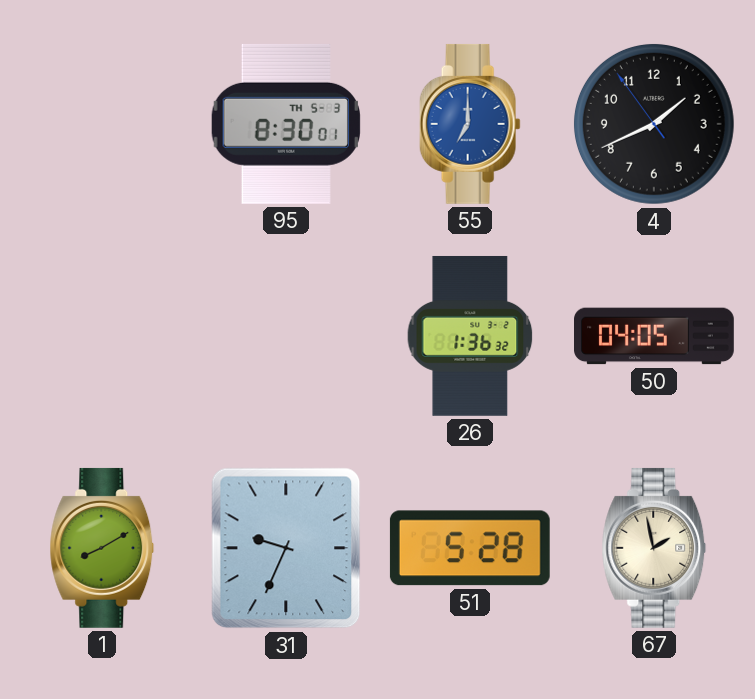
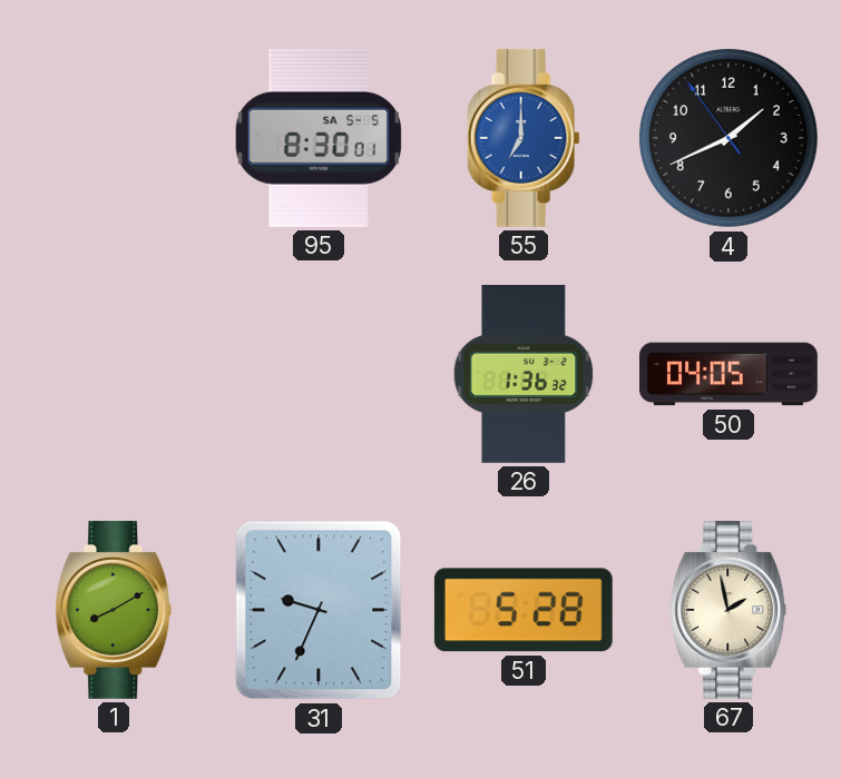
95 date: TH 5-3 -> SA 5-5
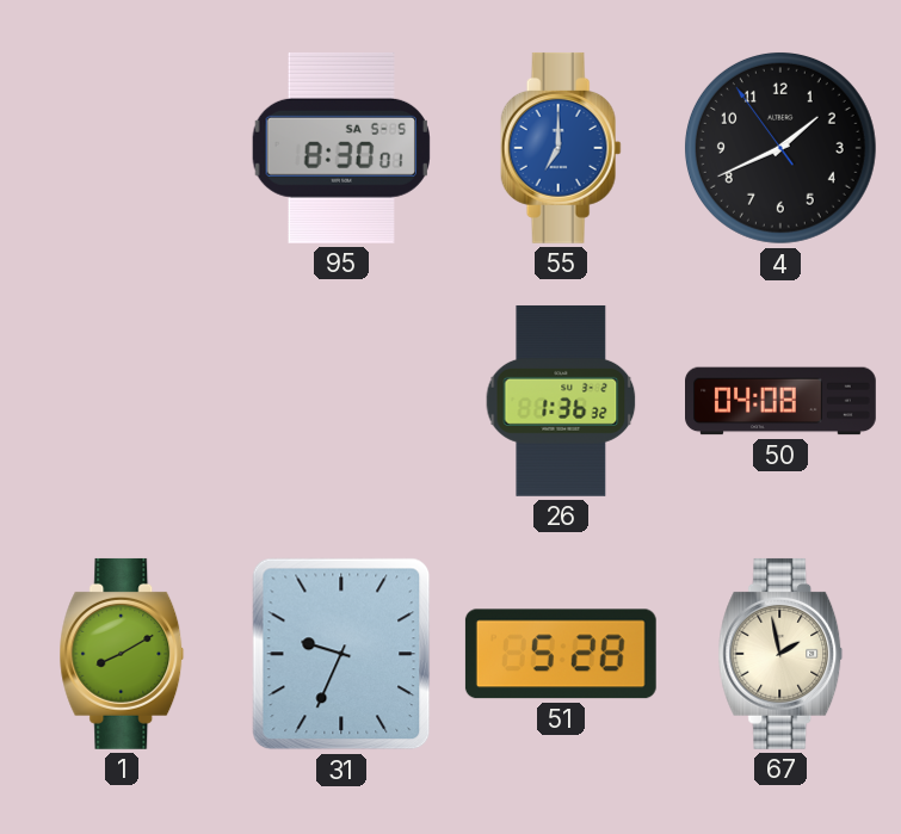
50: 04:05 -> 04:08
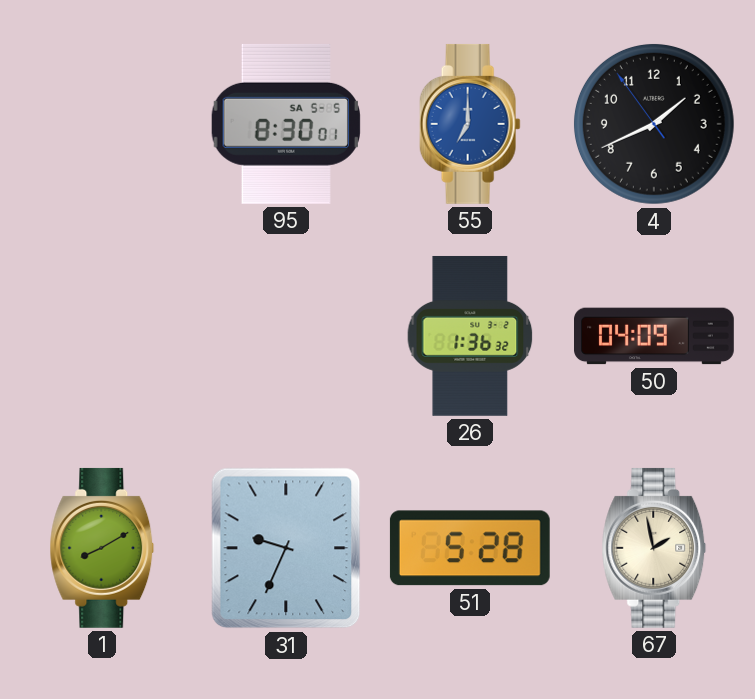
50: 04:08 -> 04:09
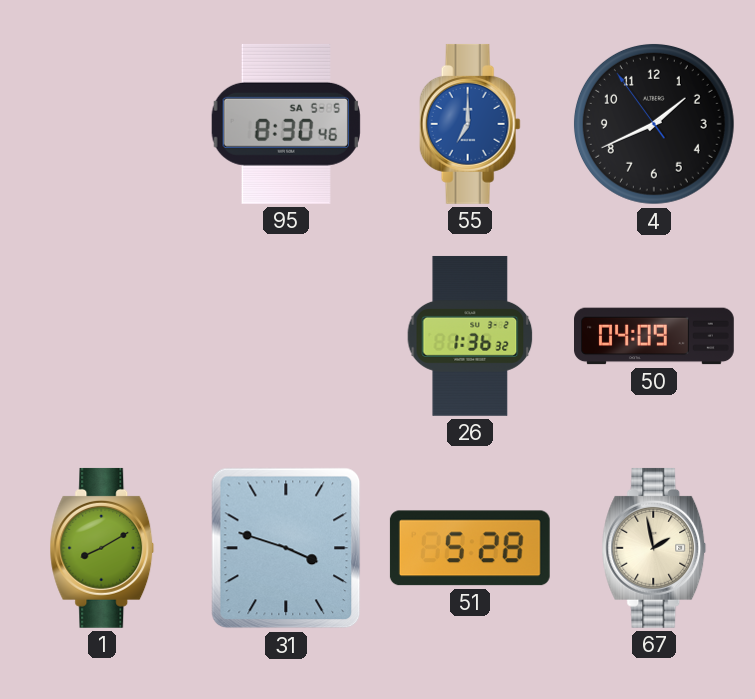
95: 8:30:01 -> 8:30:46
31: 9:34 -> 3:48
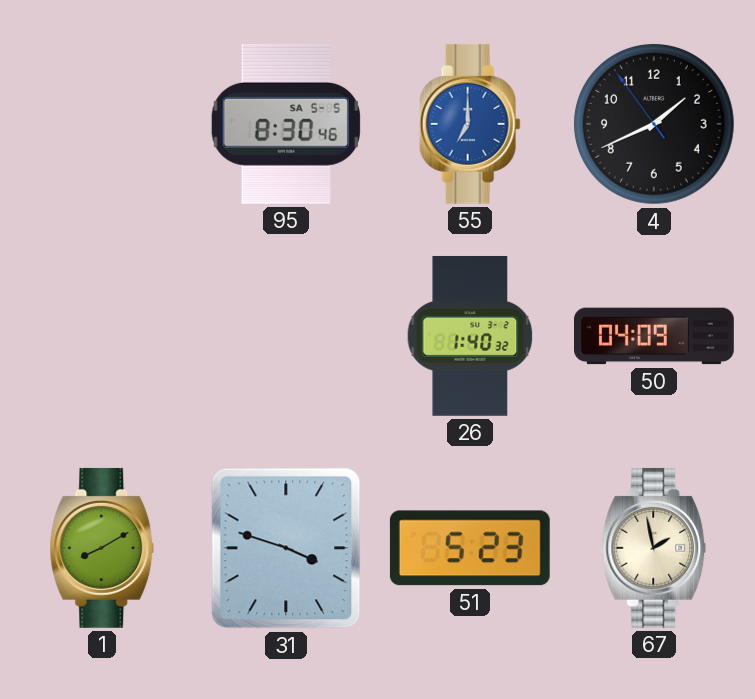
26: 1:36 -> 1:40
51: 5:28 -> 5:23
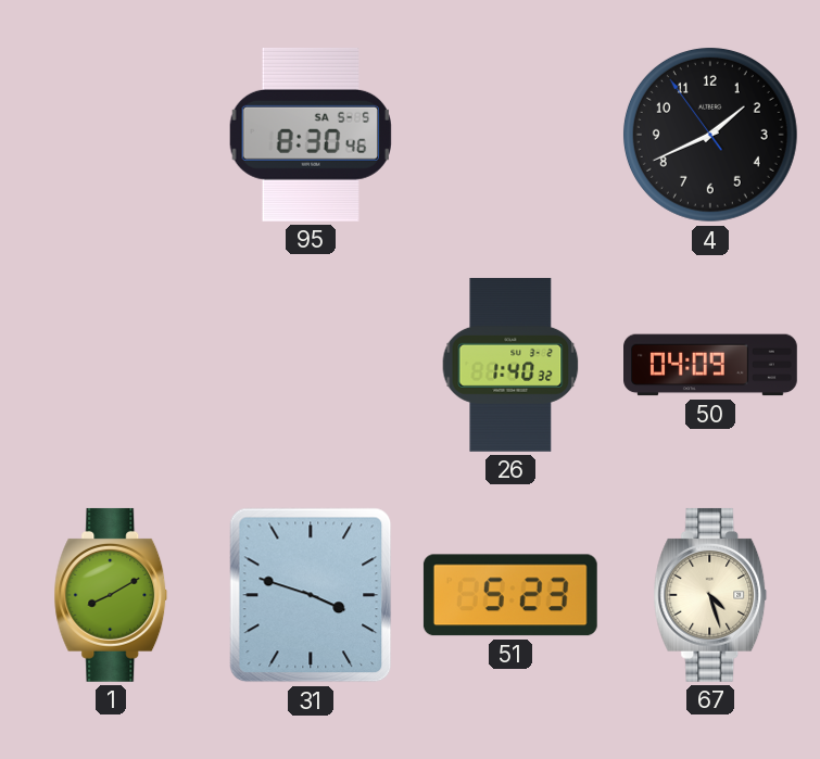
55: 7:00 -> none
67: 1:58 -> 4:27
